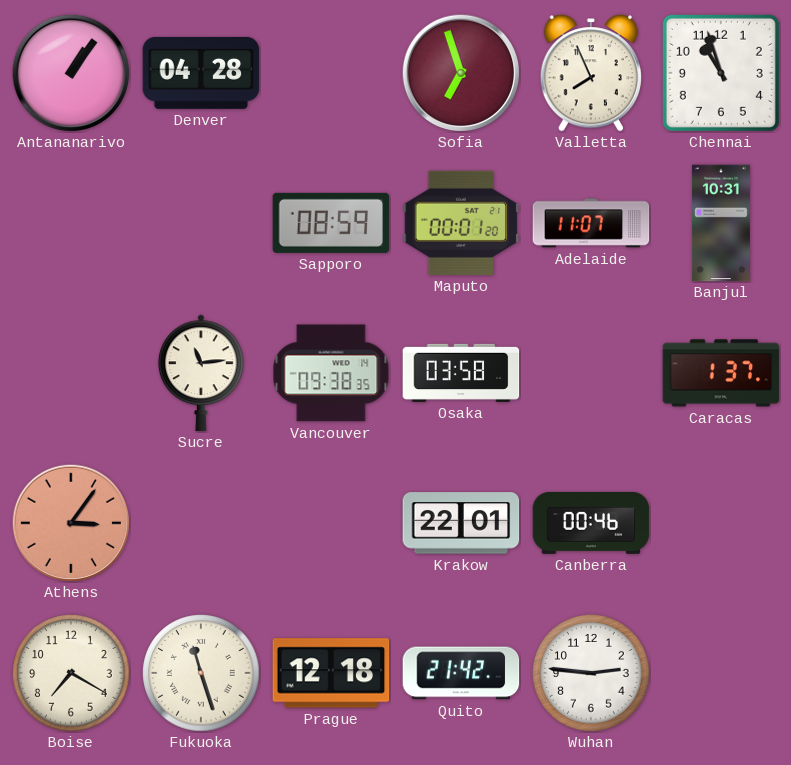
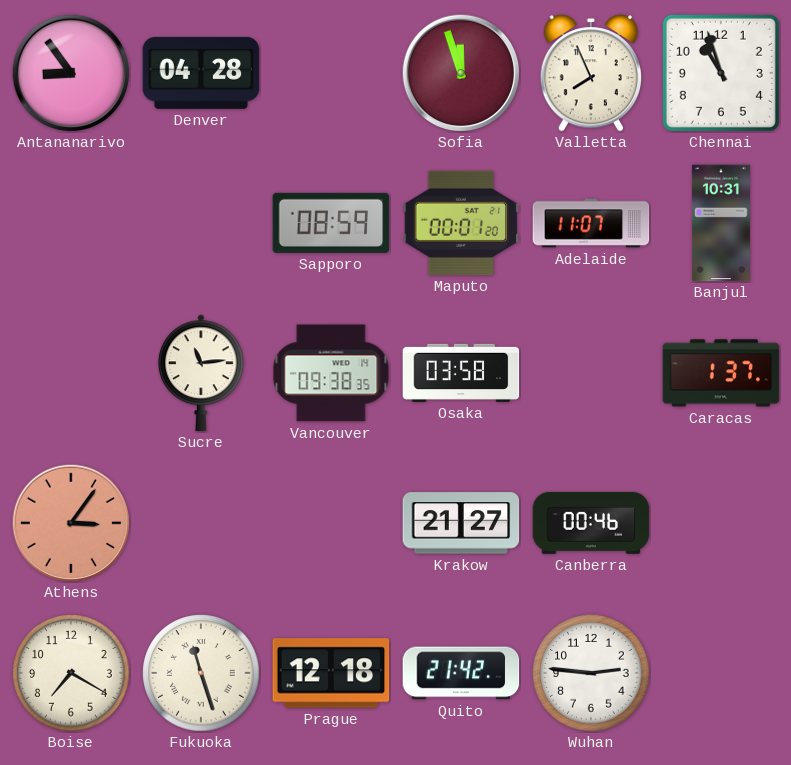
Antananarivo: 1:06 -> 8:54
Sofia: 6:57 -> 11:57
Krakow: 22:01 -> 21:27
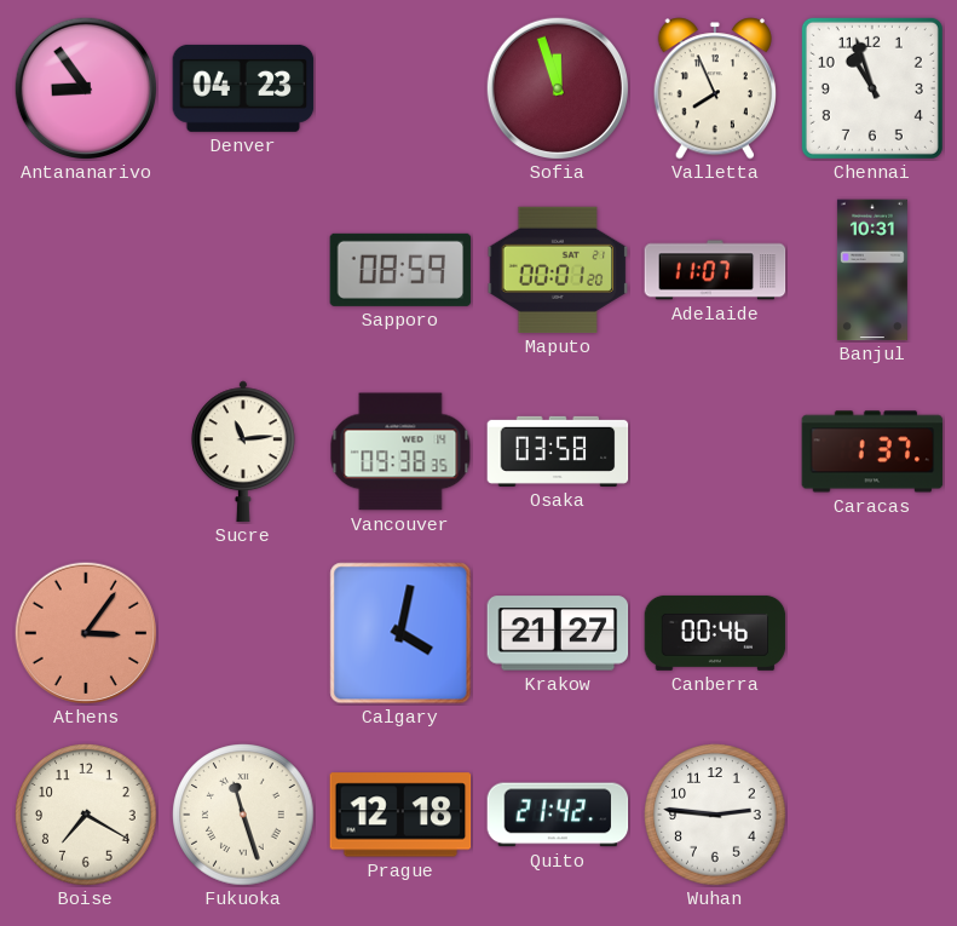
Denver: 04:28 -> 04:23
Calgary: none -> 4:02
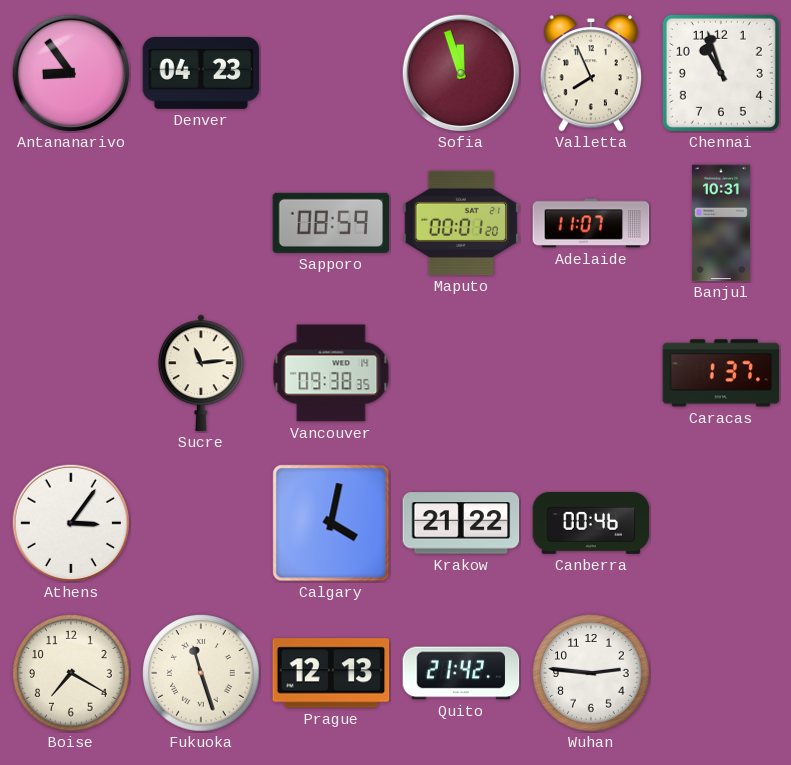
Osaka: 03:58 -> none
Athens dial: salmon -> white
Krakow: 21:27 -> 21:22
Prague: 12:18 -> 12:13
